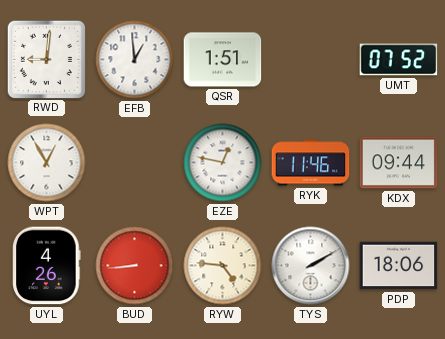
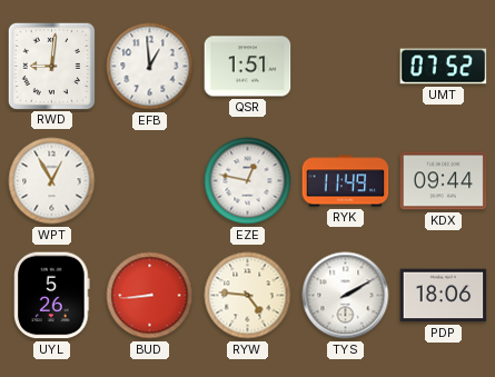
RYK: 11:46 -> 11:49
UYL: 4:26 -> 5:26
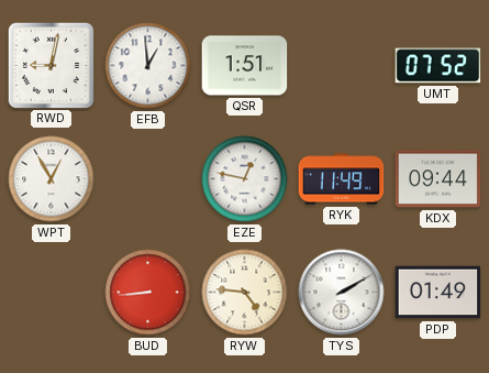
RWD: 9:01 -> 9:02
UYL: 5:26 -> none
PDP: 18:06 -> 01:49
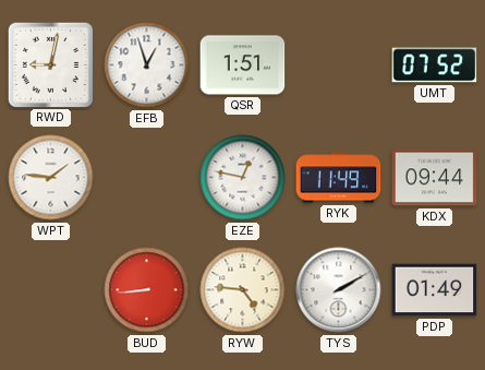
EFB: 12:59 -> 12:57
WPT: 12:55 -> 1:46
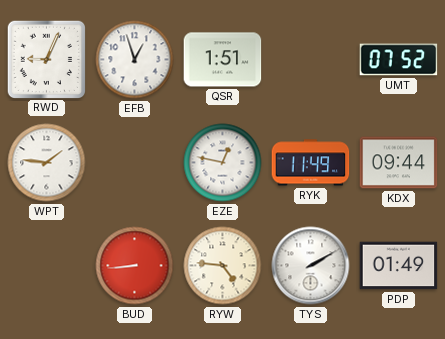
RWD: 9:02 -> 9:04
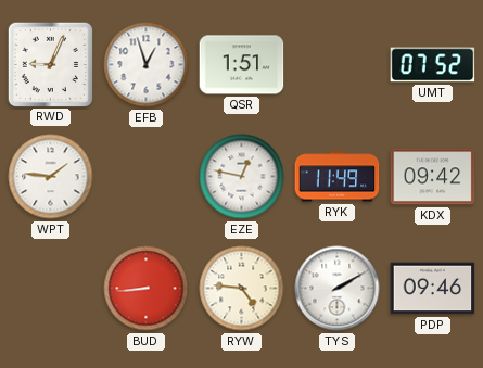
KDX: 09:44 -> 09:42
PDP: 01:49 -> 09:46
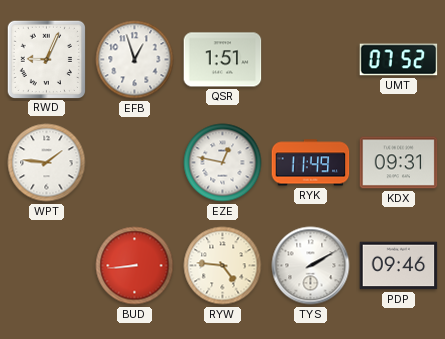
KDX: 09:42 -> 09:31
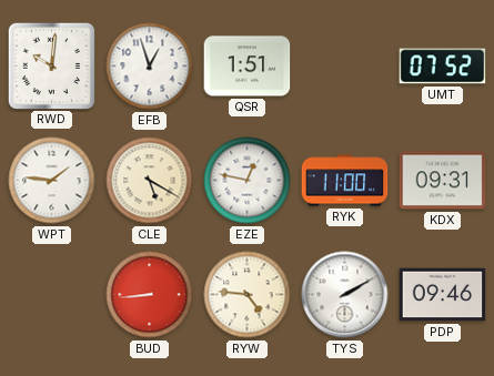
RWD: 9:04 -> 10:01
CLE: none -> 5:20
RYK: 11:49 -> 11:00
